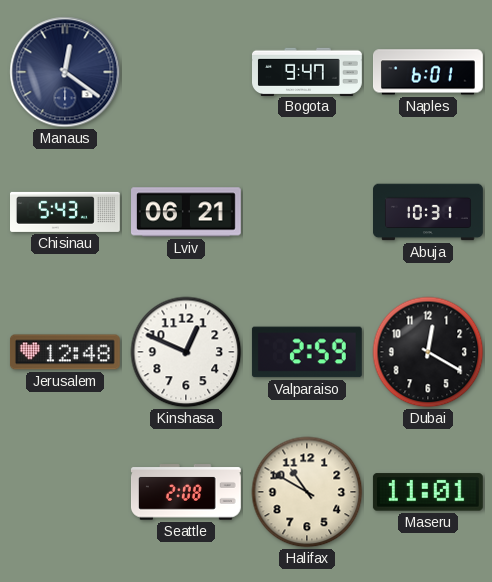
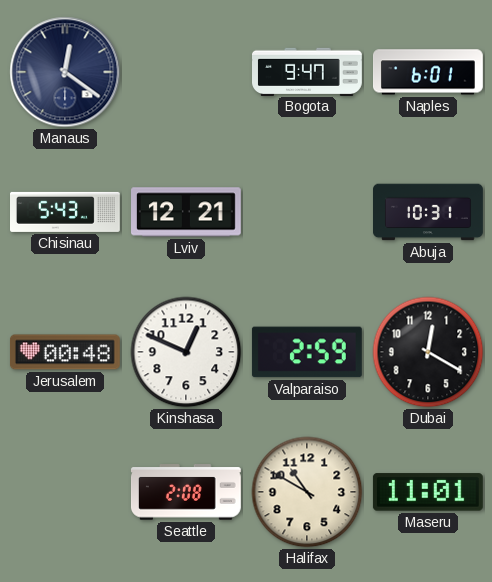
Lviv: 06:21 -> 12:21
Jerusalem: 12:48 -> 00:48
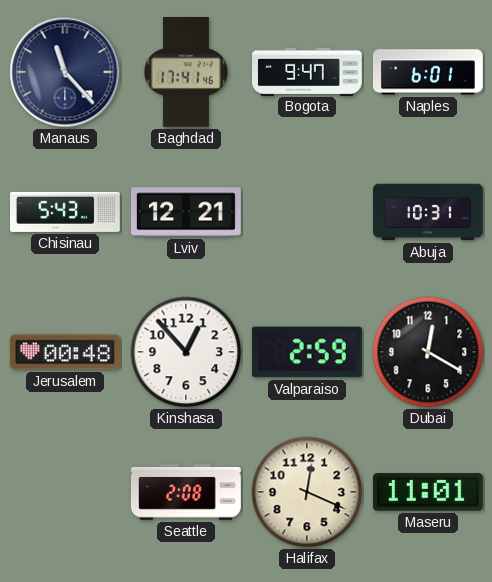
Manaus: 12:21 -> 11:23
Baghdad: none -> 17:41
Kinshasa: 12:49 -> 12:53
Halifax: 10:50 -> 12:19
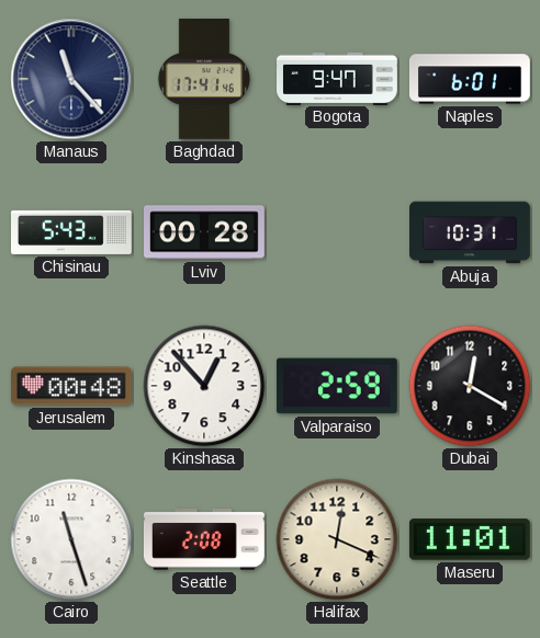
Lviv: 12:21 -> 00:28
Cairo: none -> 11:27
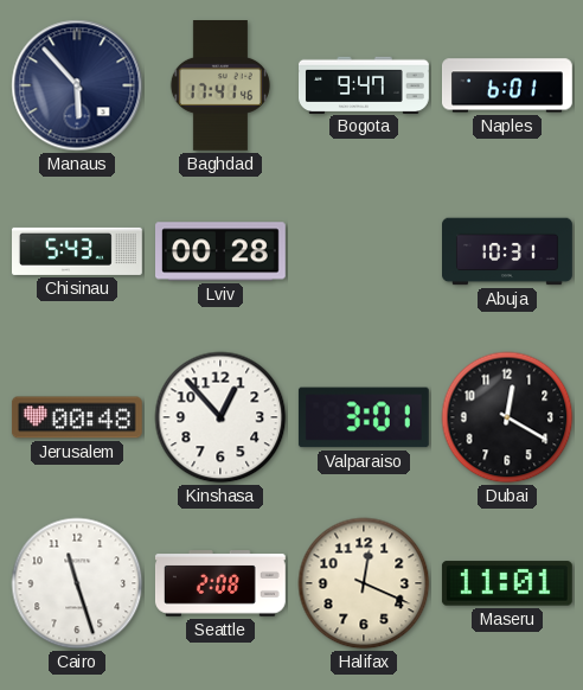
Manaus: 11:23 -> 5:53
Valparaiso: 2:59 -> 3:01
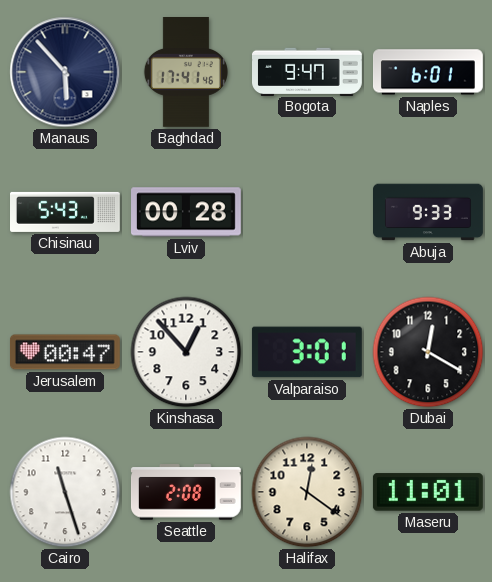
Abuja: 10:31 -> 9:33
Jerusalem: 00:48 -> 00:47
Halifax: 12:19 -> 12:21
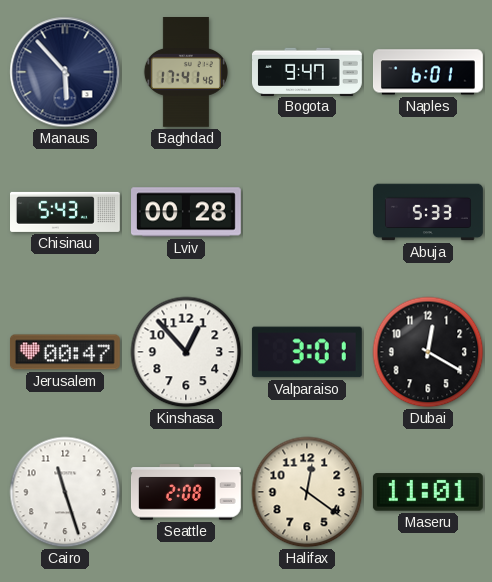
Abuja: 9:33 -> 5:33
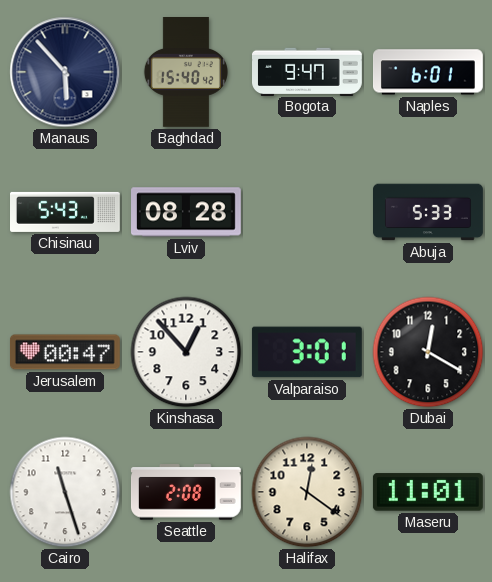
Baghdad: 17:41 -> 15:40
Lviv: 00:28 -> 08:28
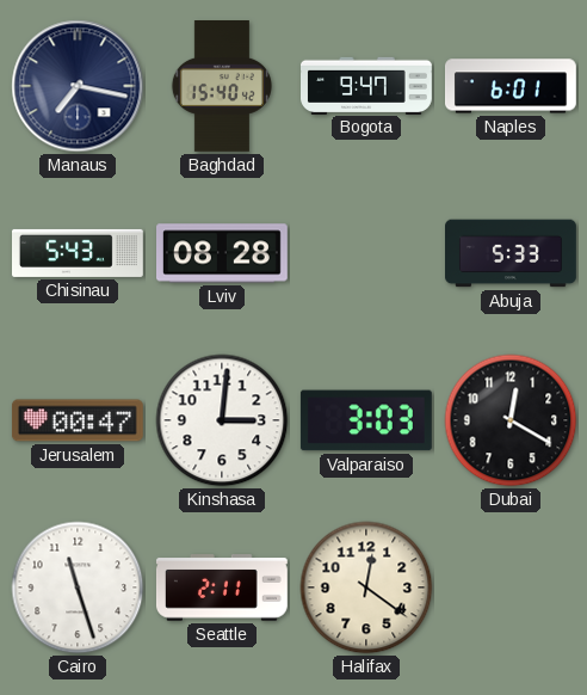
Manaus: 5:53 -> 7:17
Kinshasa: 12:53 -> 3:01
Valparaiso: 3:01 -> 3:03
Seattle: 2:08 -> 2:11
Maseru: 11:01 -> none
